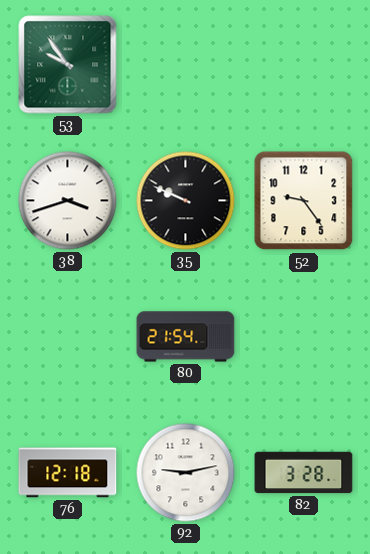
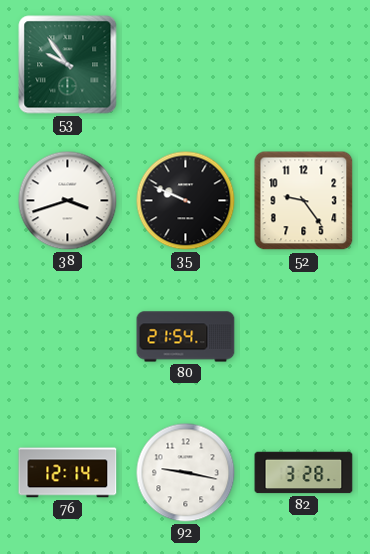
76: 12:18 -> 12:14
92: 9:13 -> 9:17
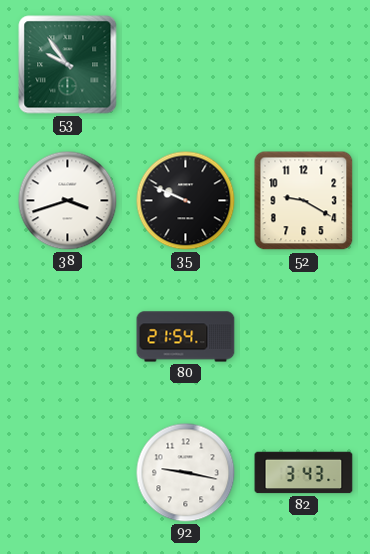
52: 9:24 -> 9:20
76: 12:14 -> none
82: 3:28 -> 3:43
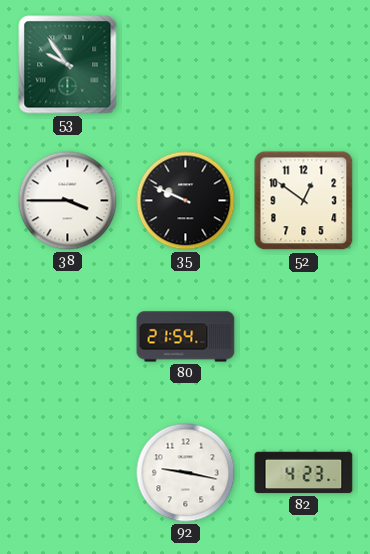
38: 3:42 -> 3:45
52: 9:20 -> 12:51
82: 3:43 -> 4:23
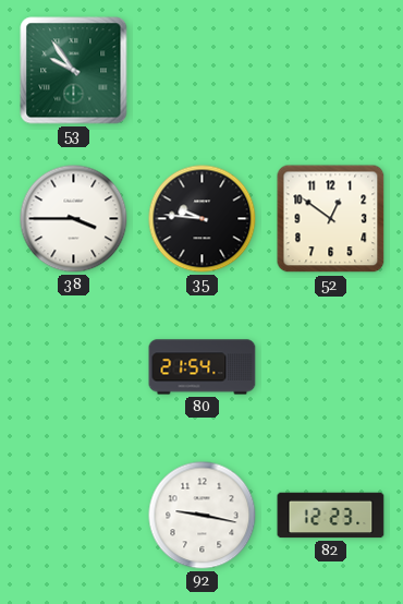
35: 9:49 -> 9:46
82: 4:23 -> 12:23
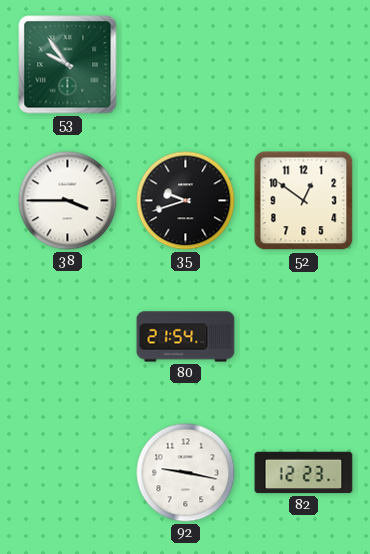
35: 9:46 -> 9:42
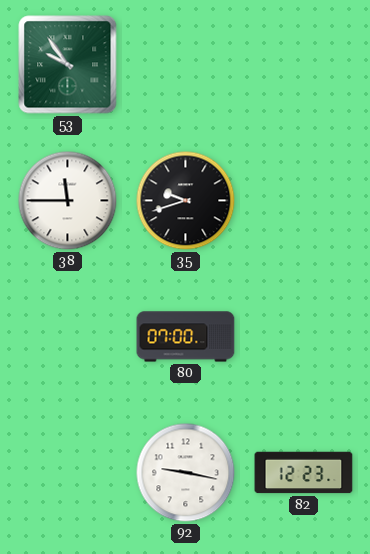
38: 3:45 -> 11:45
52: 12:51 -> none
80: 21:54 -> 07:00
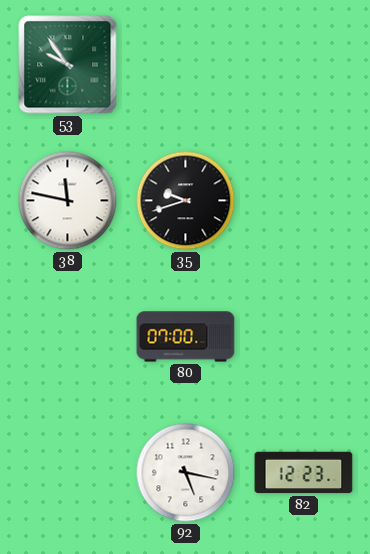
38: 11:45 -> 11:47
92: 9:17 -> 5:17
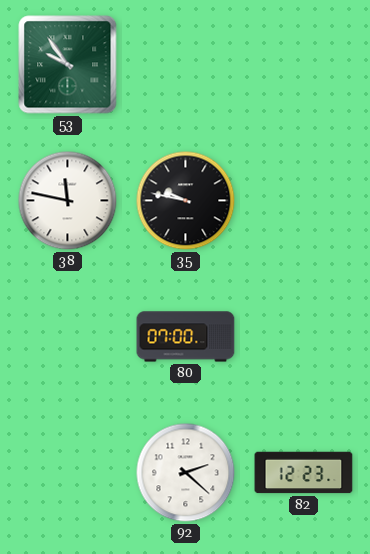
35: 9:42 -> 9:47
92: 5:17 -> 2:22
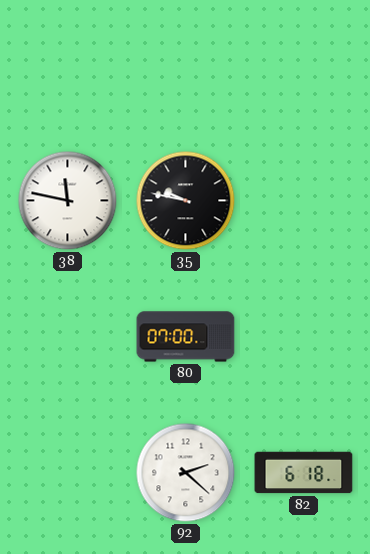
53: 9:54 -> none
82: 12:23 -> 6:18
